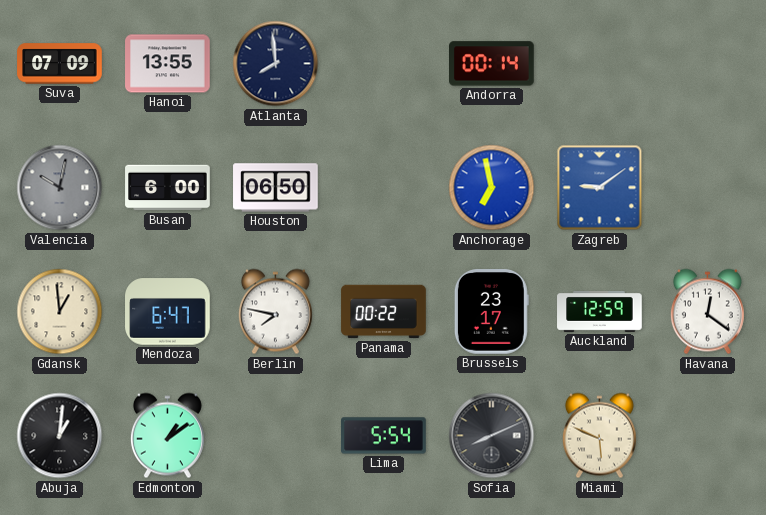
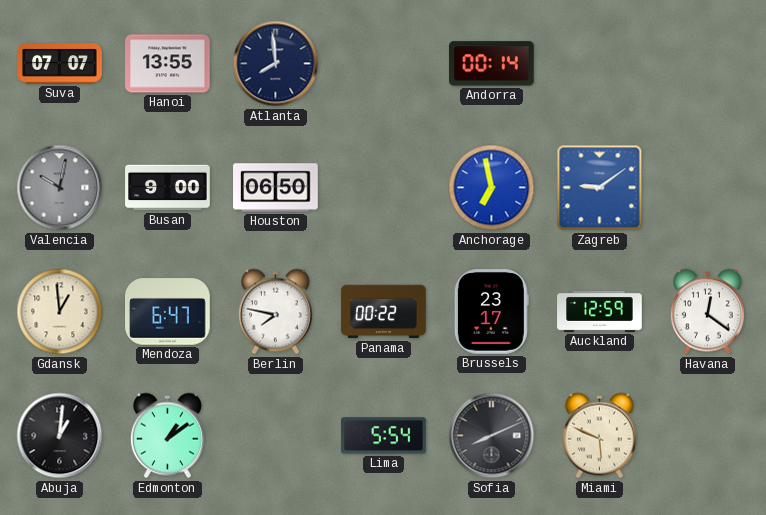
Suva: 07:09 -> 07:07
Busan: 6:00 -> 9:00
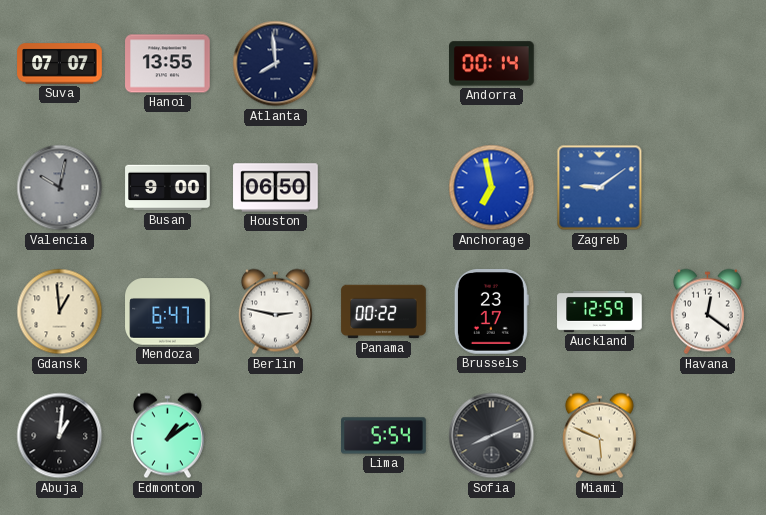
Berlin: 7:47 -> 2:47
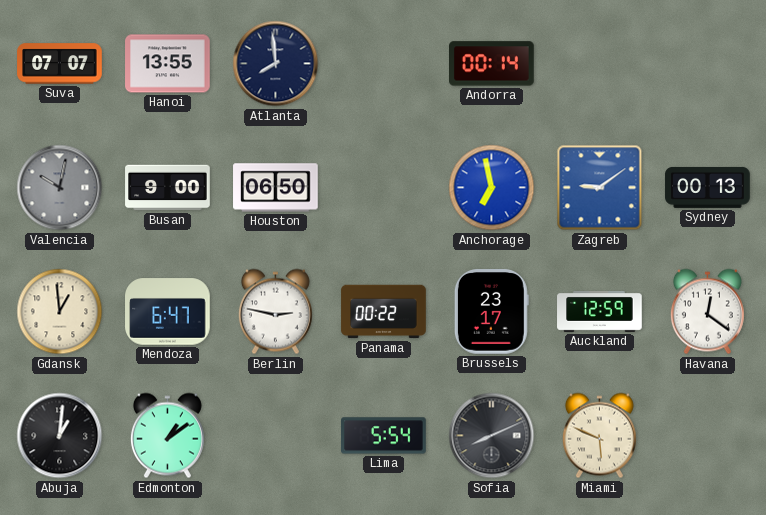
Sydney: none -> 00:13
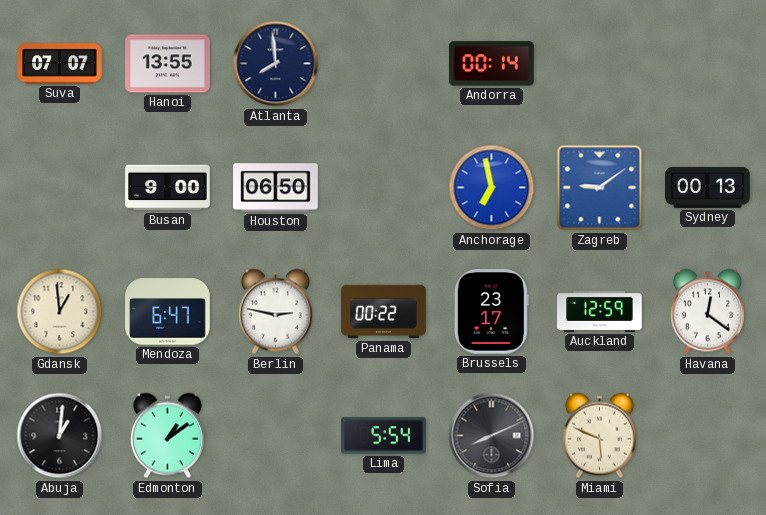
Valencia: 10:02 -> none
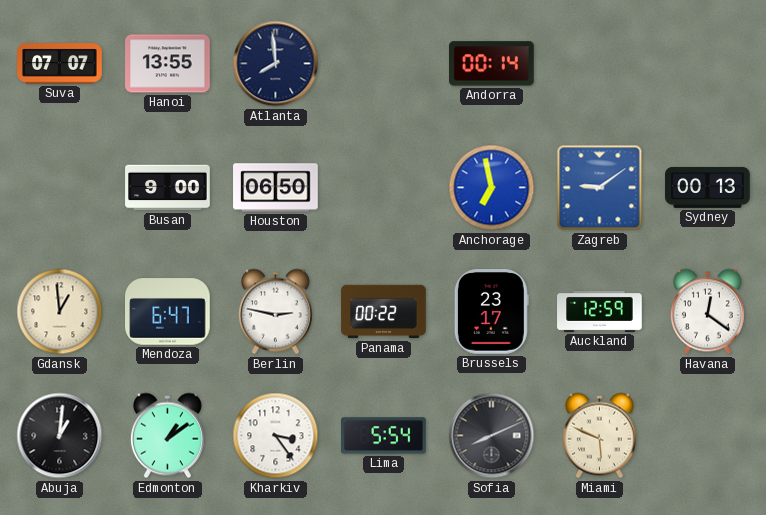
Kharkiv: none -> 3:24
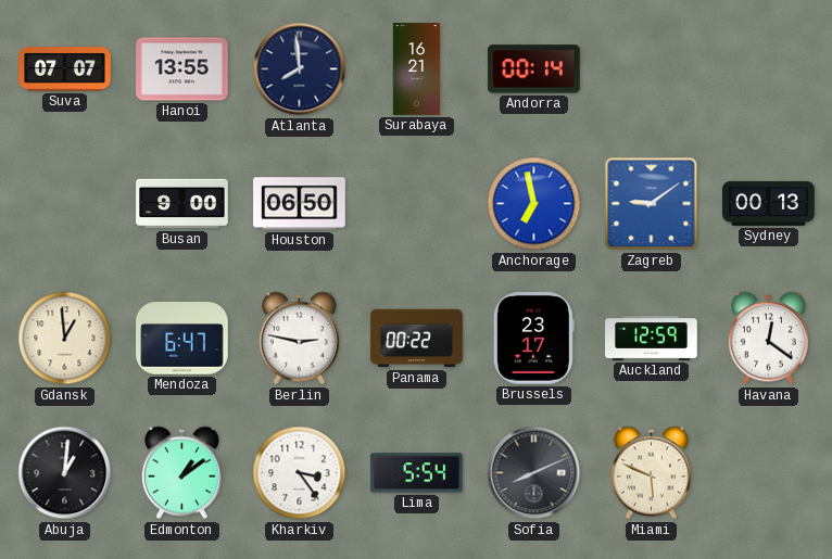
Surabaya: none -> 16:21
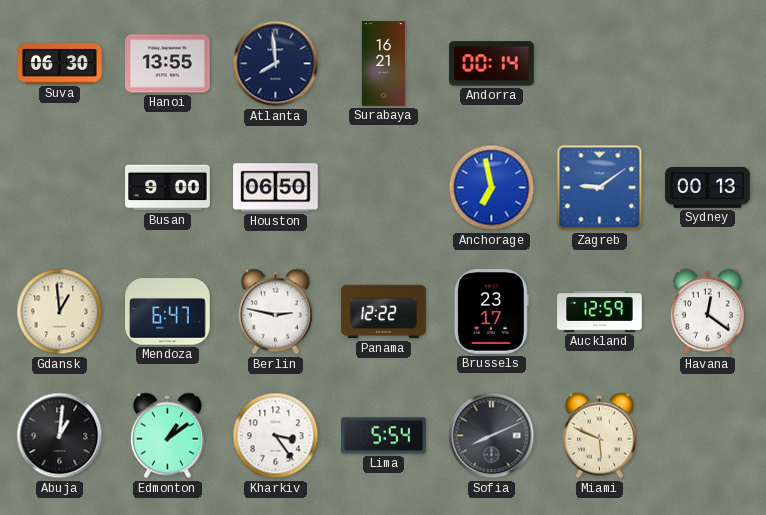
Suva: 07:07 -> 06:30
Panama: 00:22 -> 12:22
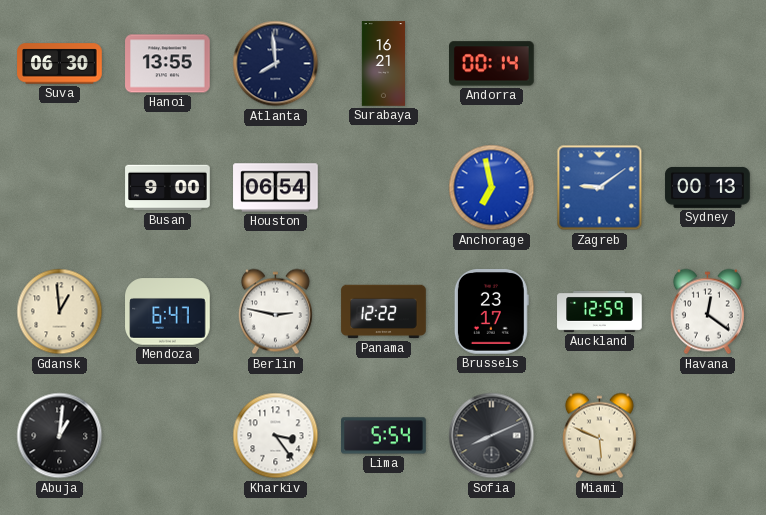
Houston: 06:50 -> 06:54
Edmonton: 1:09 -> none
